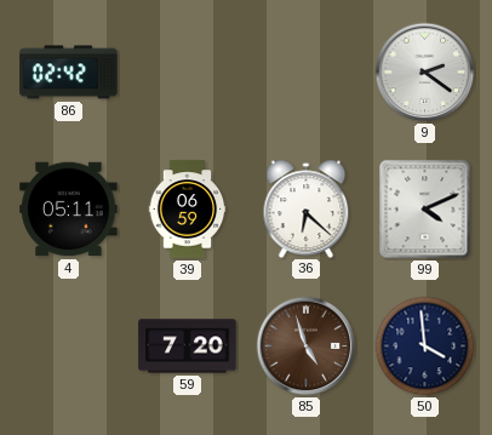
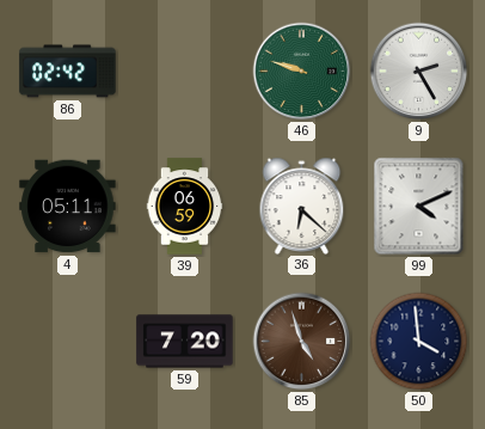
46: none -> 9:48
9: 2:21 -> 2:25
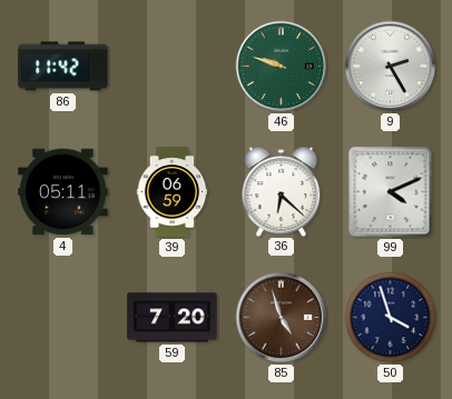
86: 02:42 -> 11:42
50: 3:59 -> 3:57
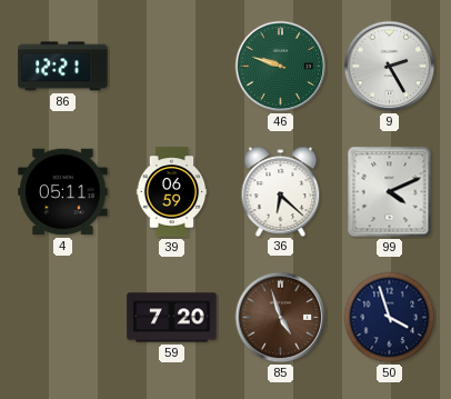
86: 11:42 -> 12:21
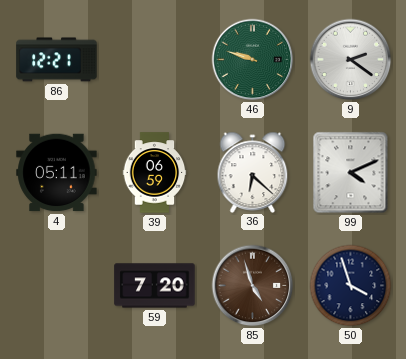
9: 2:25 -> 2:21
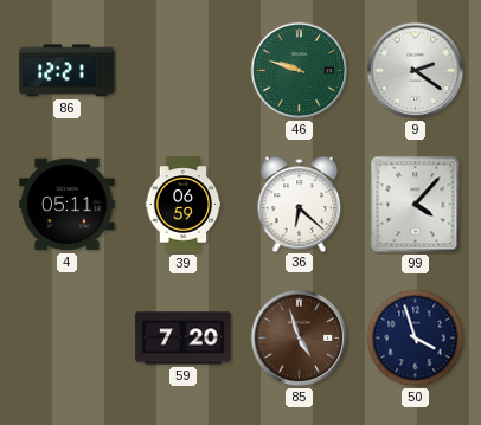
99: 4:11 -> 4:07
